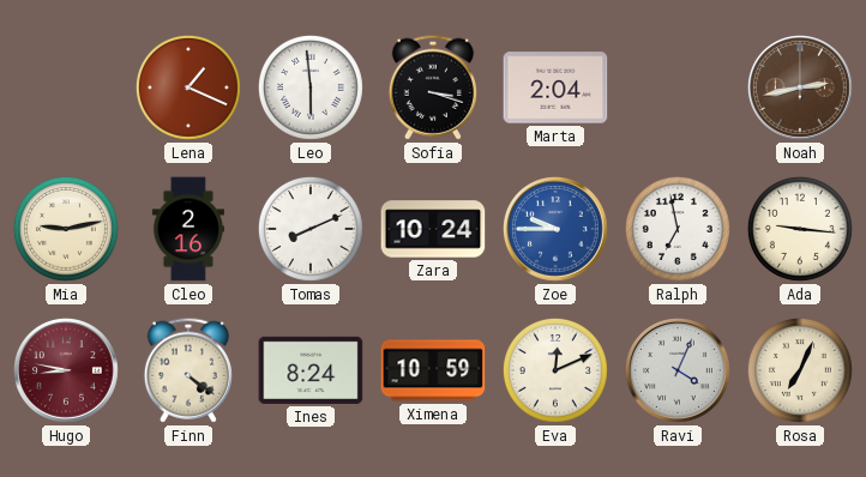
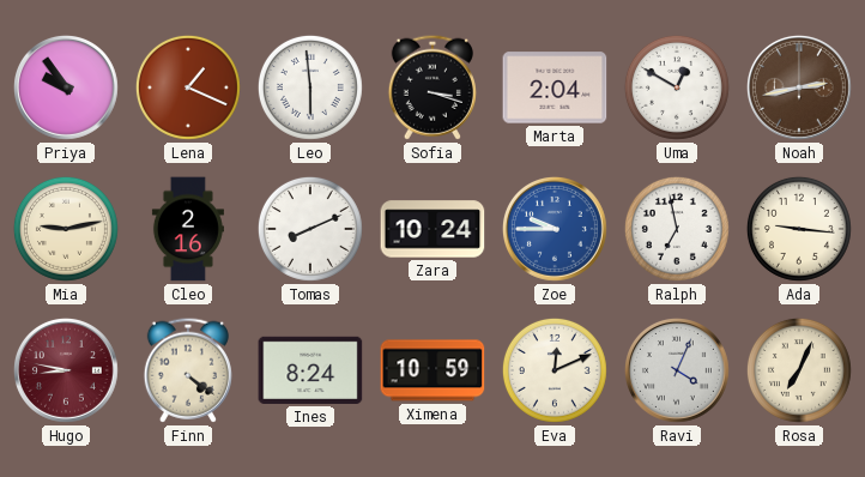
Priya: none -> 9:54
Uma: none -> 12:50
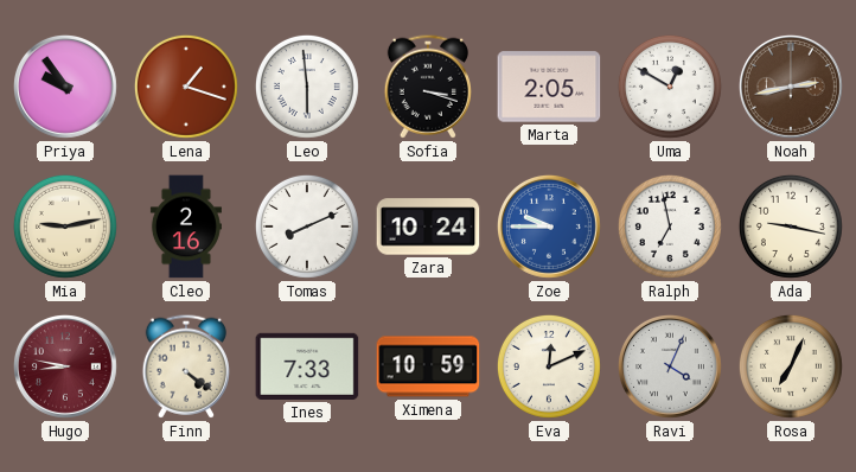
Lena: 1:19 -> 1:18
Marta: 2:04 -> 2:05
Ada: 9:16 -> 9:17
Ines: 8:24 -> 7:33
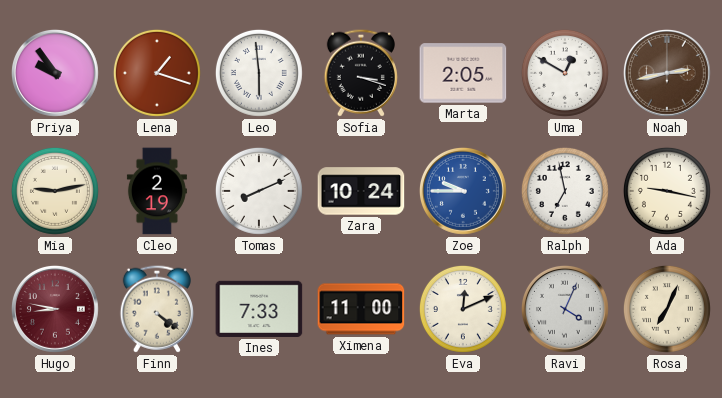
Cleo: 2:16 -> 2:19
Ximena: 10:59 -> 11:00
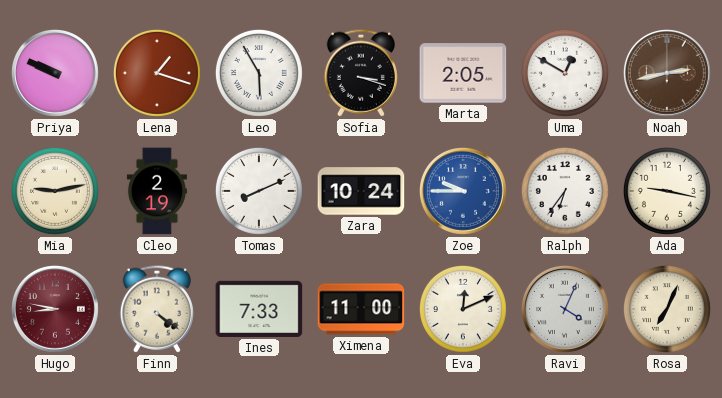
Priya: 9:54 -> 9:49
Leo: 5:59 -> 5:55
Ralph: 6:58 -> 6:36
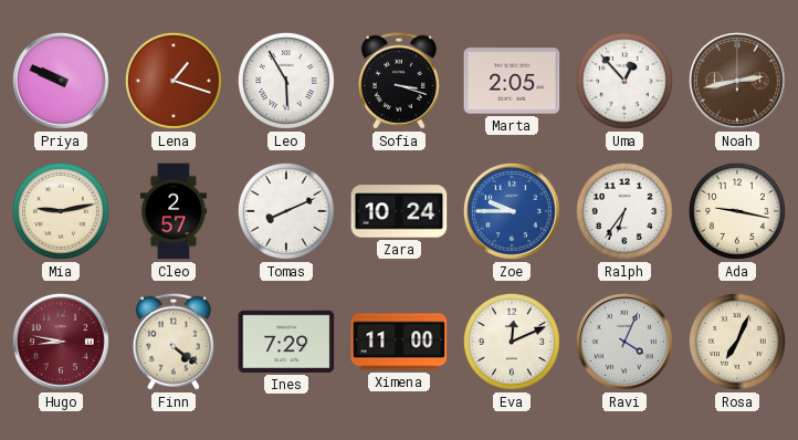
Uma: 12:50 -> 12:53
Cleo: 2:19 -> 2:57
Ines: 7:33 -> 7:29
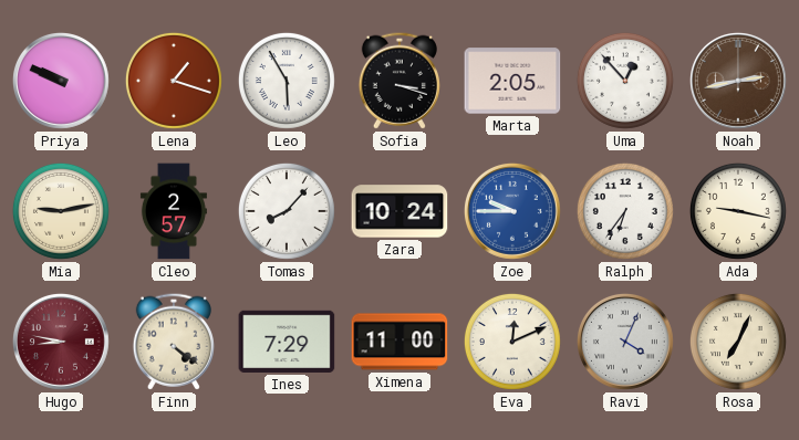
Tomas: 8:11 -> 8:07
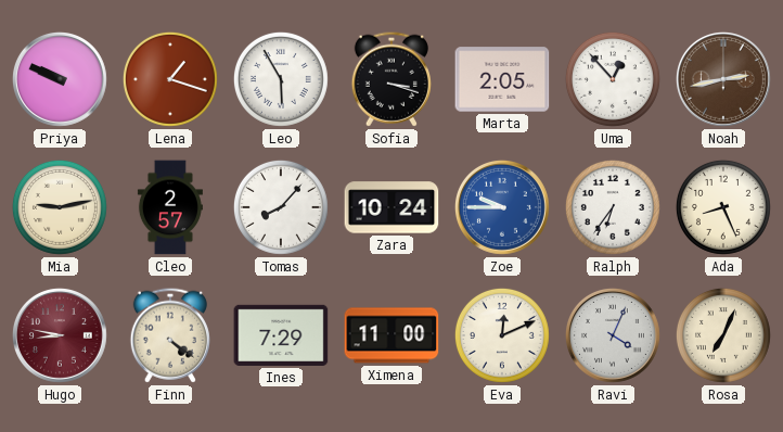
Ada: 9:17 -> 8:26
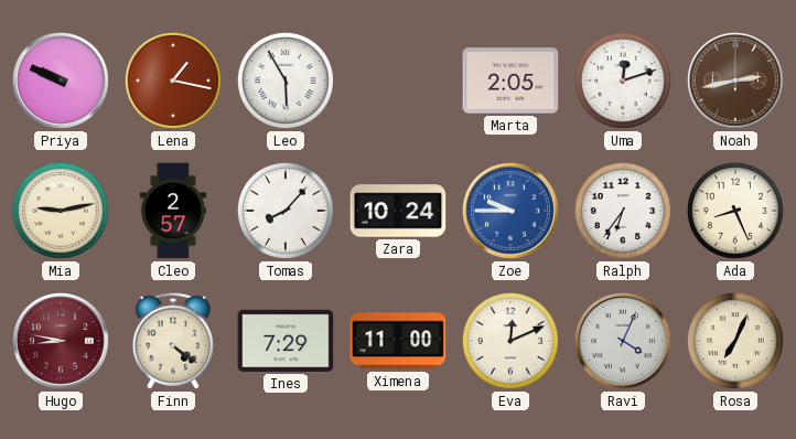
Lena: 1:18 -> 1:17
Sofia: 3:18 -> none
Uma: 12:53 -> 12:12
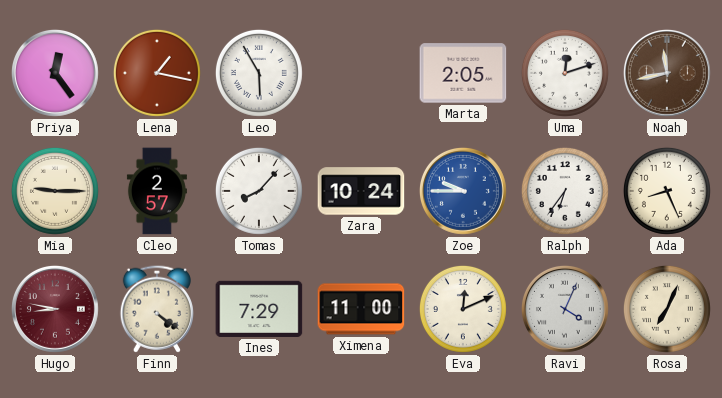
Priya: 9:49 -> 12:24
Noah: 2:43 -> 11:43
Mia: 9:13 -> 9:15
